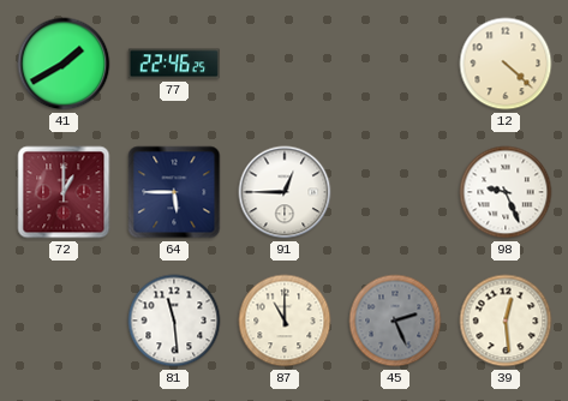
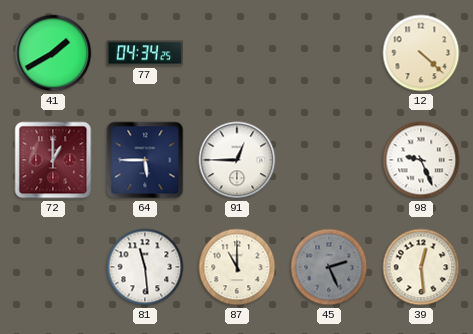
77: 22:46 -> 04:34
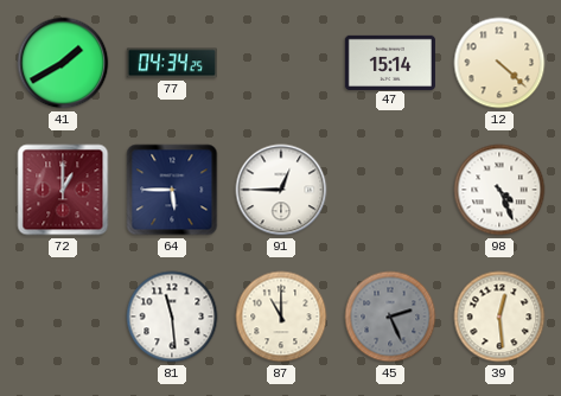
47: none -> 15:14
98: 9:26 -> 4:26
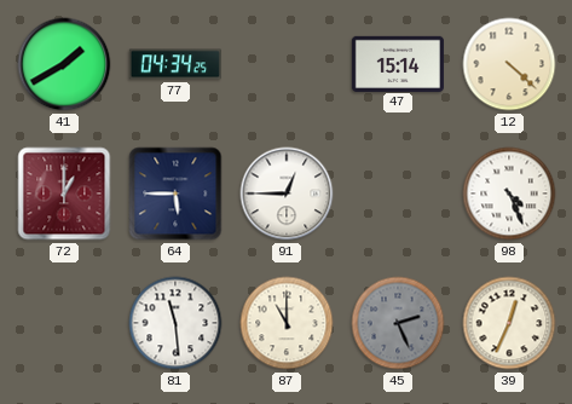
39: 12:29 -> 12:34
